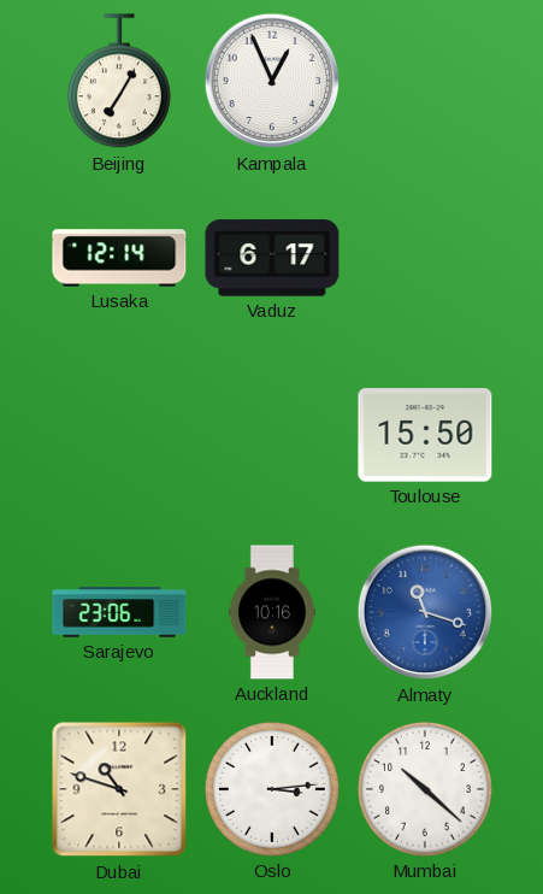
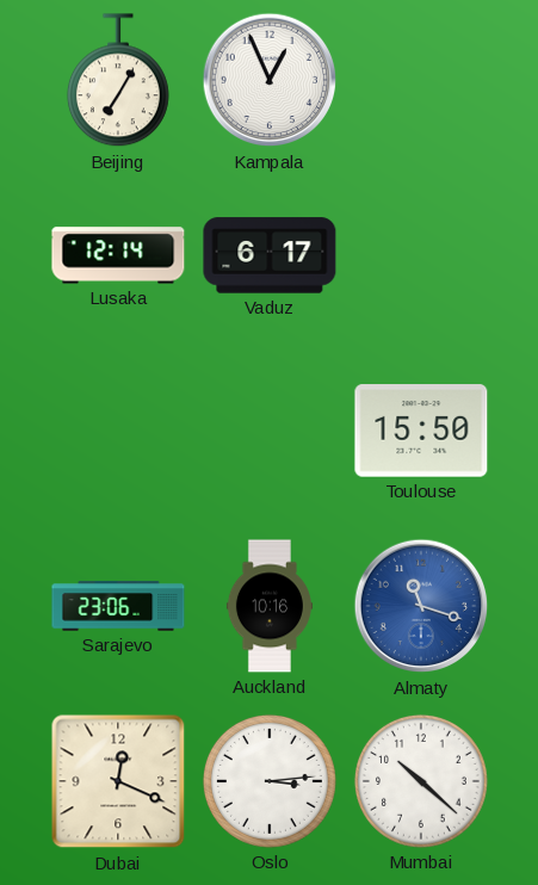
Dubai: 10:48 -> 12:19
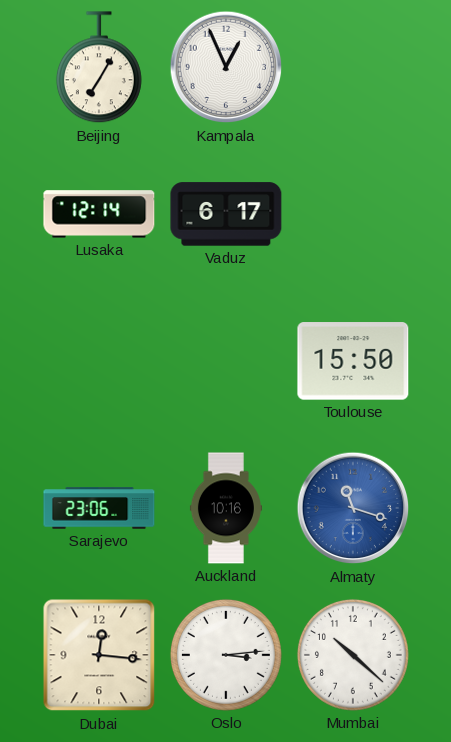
Dubai: 12:19 -> 12:16
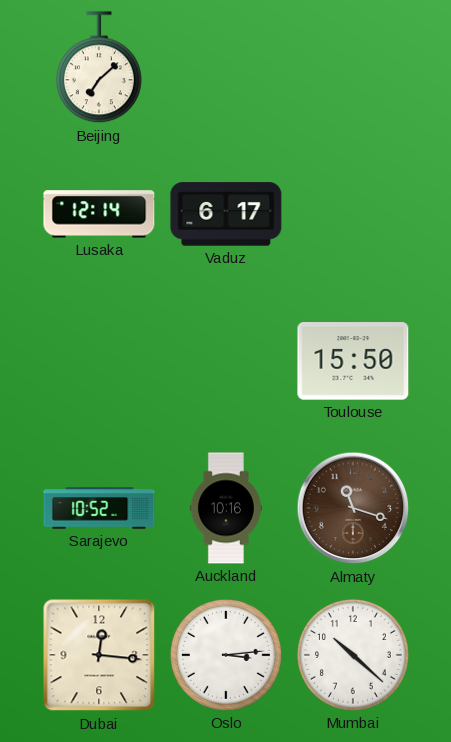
Beijing: 7:05 -> 7:08
Kampala: 12:56 -> none
Sarajevo: 23:06 -> 10:52
Almaty dial: blue -> brown
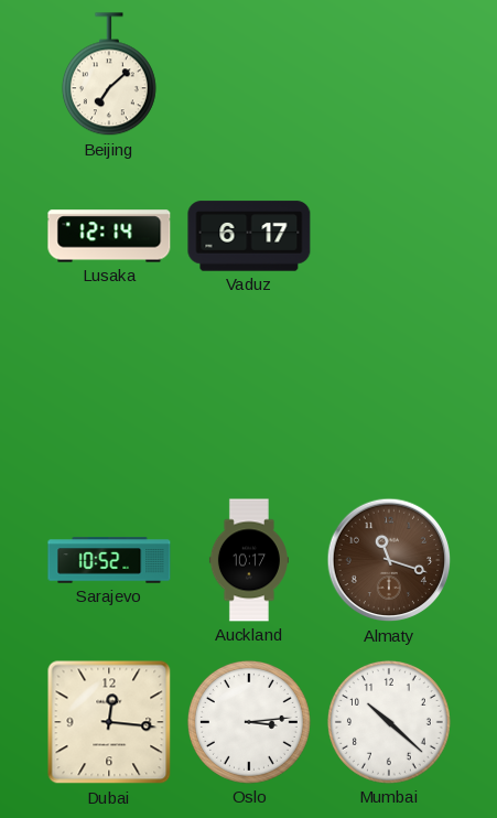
Toulouse: 15:50 -> none
Auckland: 10:16 -> 10:17
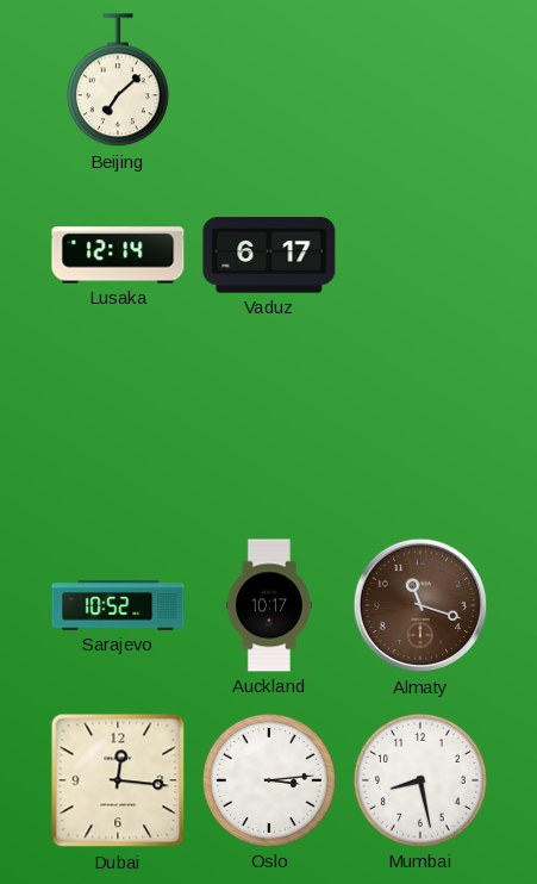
Mumbai: 10:22 -> 8:28
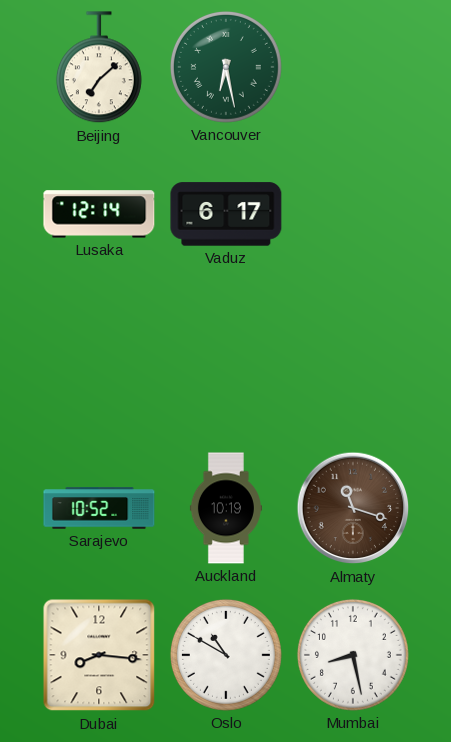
Vancouver: none -> 6:28
Auckland: 10:17 -> 10:19
Dubai: 12:16 -> 8:16
Oslo: 3:14 -> 10:50
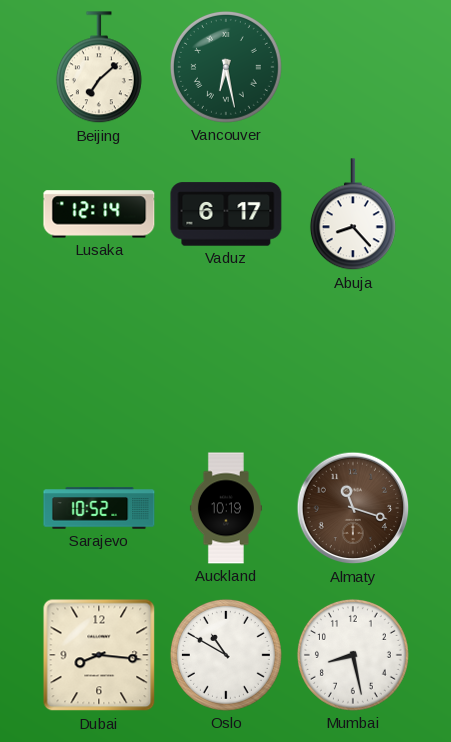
Abuja: none -> 8:23
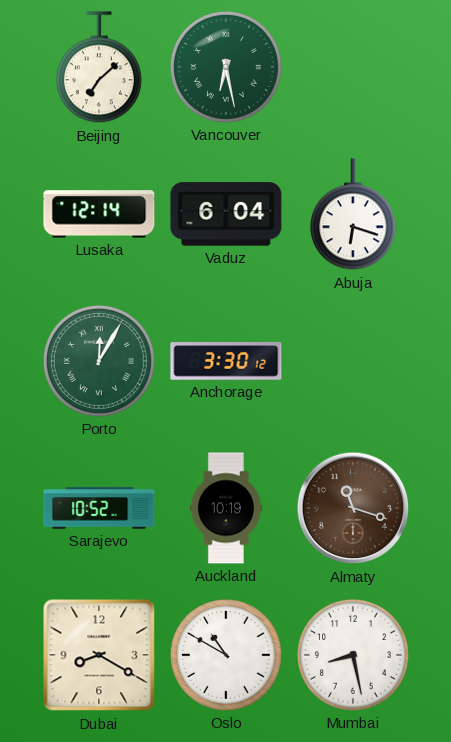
Vaduz: 6:17 -> 6:04
Abuja: 8:23 -> 6:18
Porto: none -> 12:05
Anchorage: none -> 3:30
Dubai: 8:16 -> 8:20
